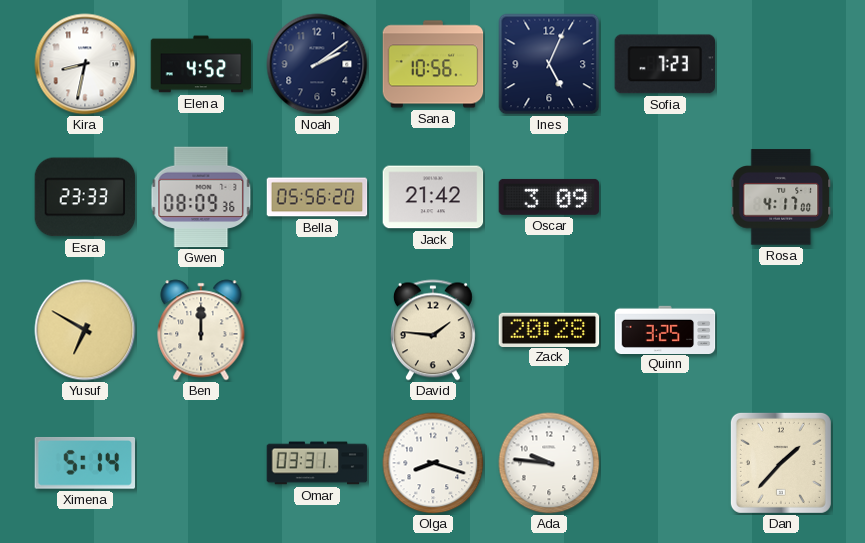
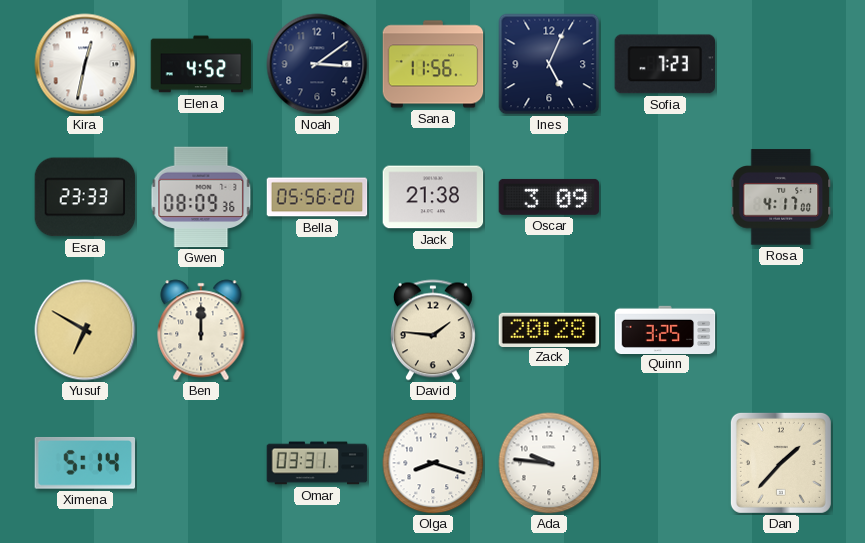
Kira: 8:32 -> 12:32
Noah: 2:09 -> 3:09
Sana: 10:56 -> 11:56
Jack: 21:42 -> 21:38
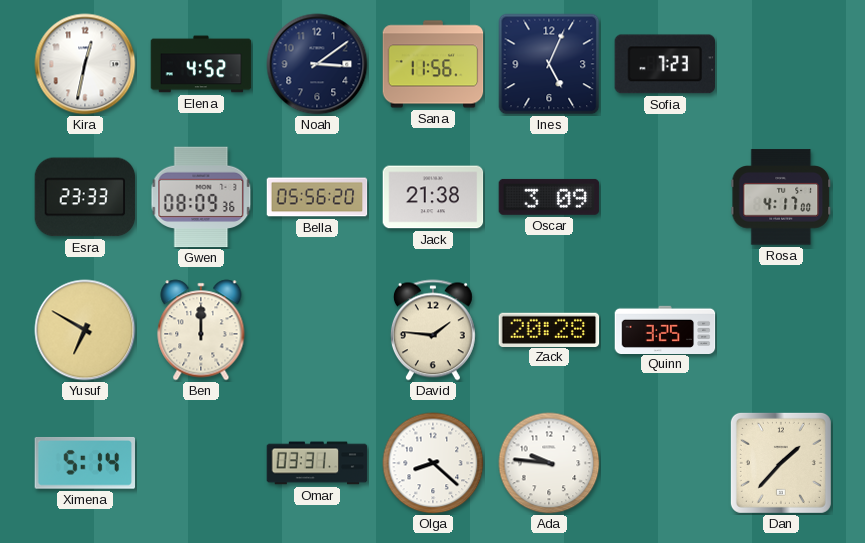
Olga: 8:18 -> 8:22
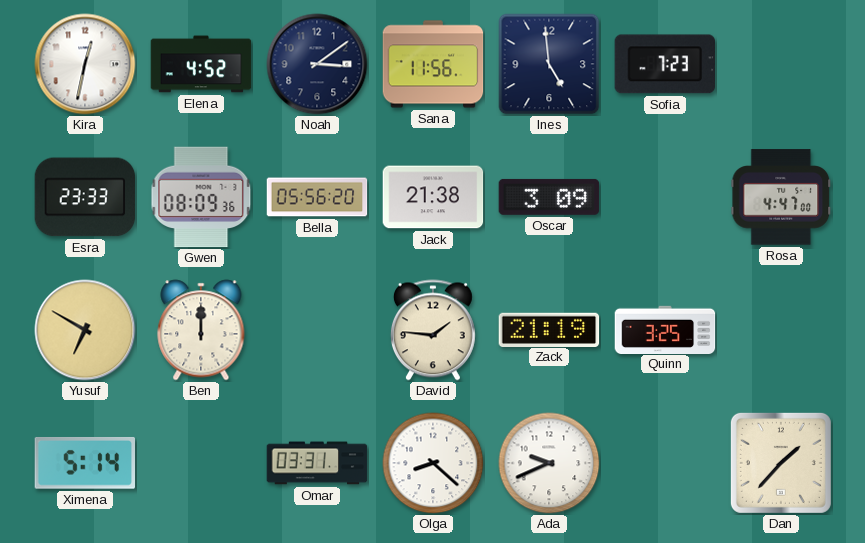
Ines: 5:04 -> 4:59
Rosa: 4:17 -> 4:47
Zack: 20:28 -> 21:19
Ada: 9:46 -> 9:41
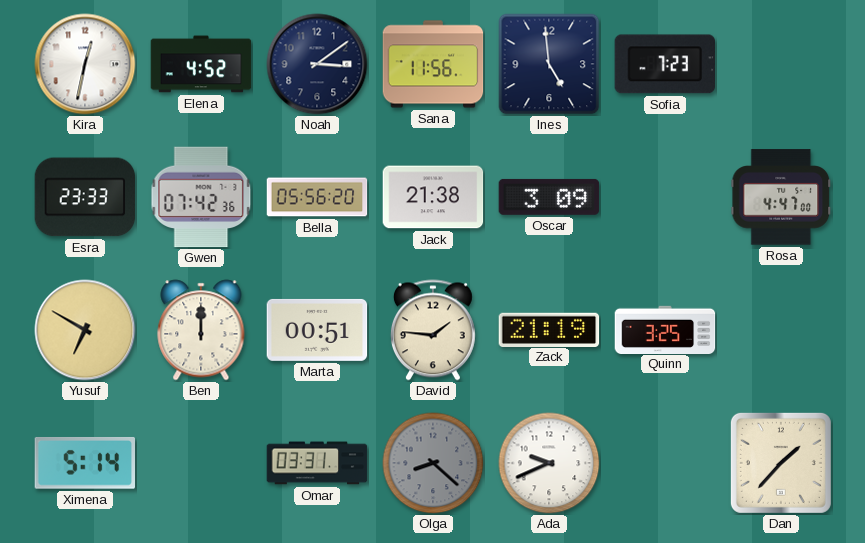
Gwen: 08:09 -> 07:42
Marta: none -> 00:51
Olga dial: white -> grey
